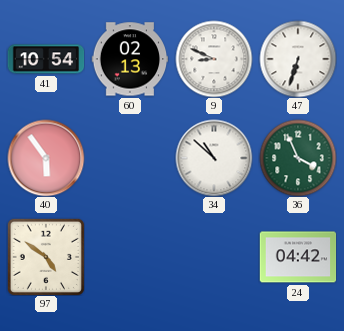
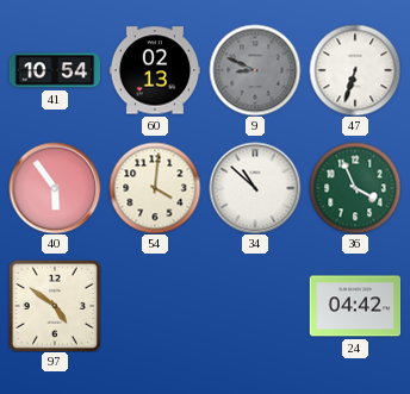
9 dial: white -> grey
54: none -> 4:01
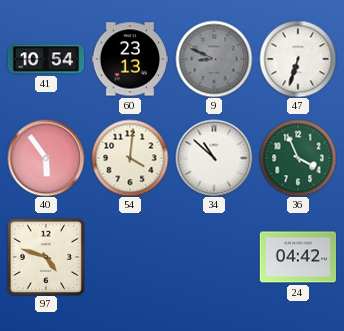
60: 02:13 -> 23:13
97: 4:51 -> 4:48
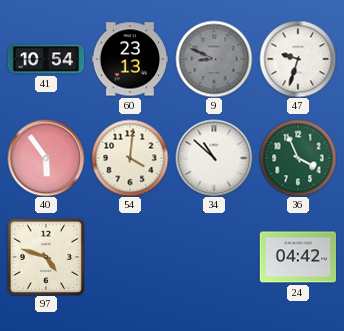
47: 6:33 -> 9:33
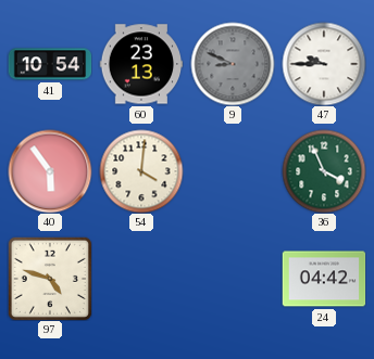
47: 9:33 -> 9:45
34: 10:52 -> none
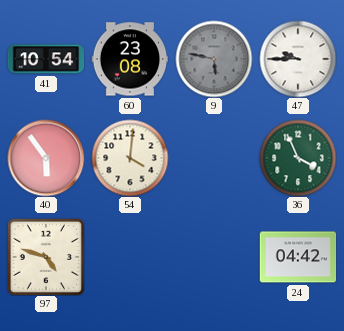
60: 23:13 -> 23:08
9: 8:49 -> 5:47
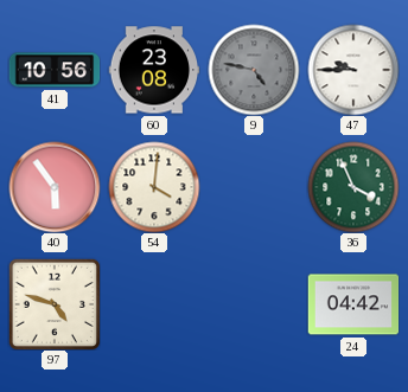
41: 10:54 -> 10:56
9: 5:47 -> 4:47
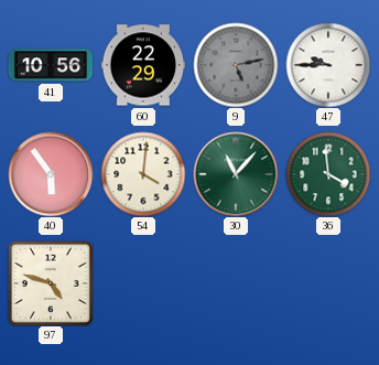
60: 23:08 -> 22:29
9: 4:47 -> 5:13
30: none -> 11:07
36: 3:56 -> 3:59
24: 04:42 -> none
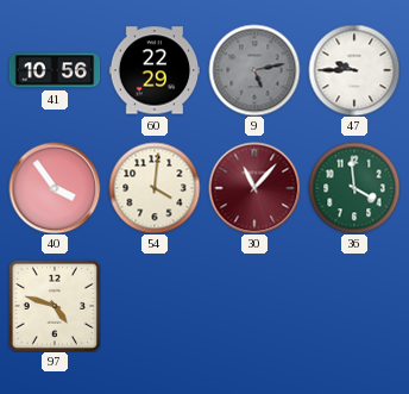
40: 5:54 -> 3:54
30 dial: green -> burgundy
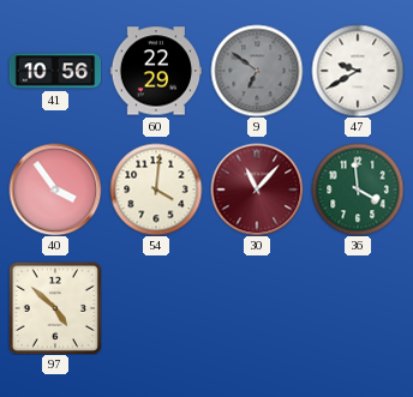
9: 5:13 -> 6:51
47: 9:45 -> 9:40
97: 4:48 -> 4:52
